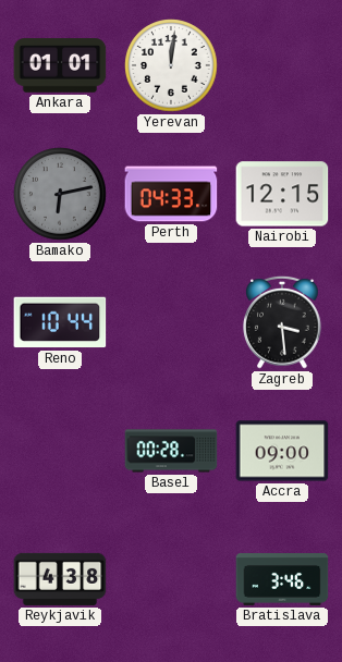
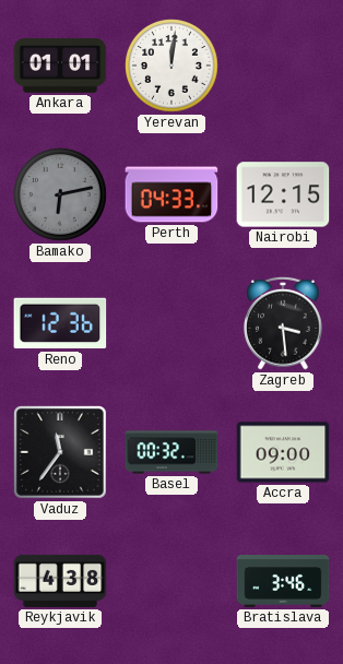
Reno: 10:44 -> 12:36
Vaduz: none -> 11:36
Basel: 00:28 -> 00:32
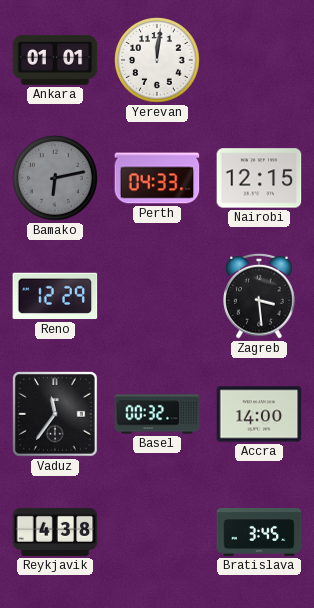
Reno: 12:36 -> 12:29
Accra: 09:00 -> 14:00
Bratislava: 3:46 -> 3:45
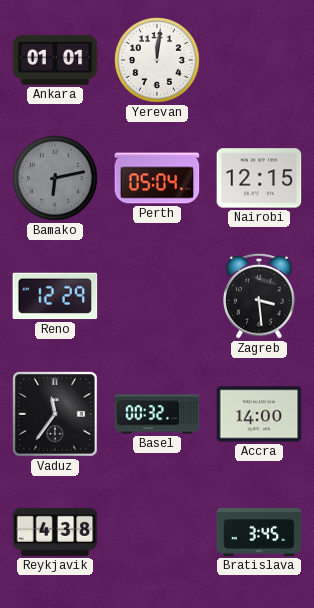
Perth: 04:33 -> 05:04
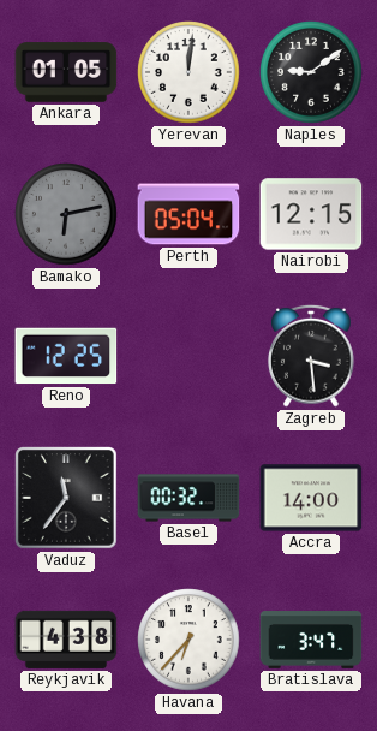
Ankara: 01:01 -> 01:05
Naples: none -> 9:09
Reno: 12:29 -> 12:25
Havana: none -> 6:37
Bratislava: 3:45 -> 3:47
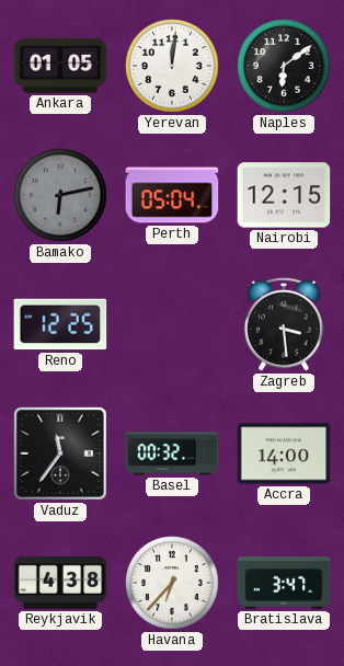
Naples: 9:09 -> 6:09
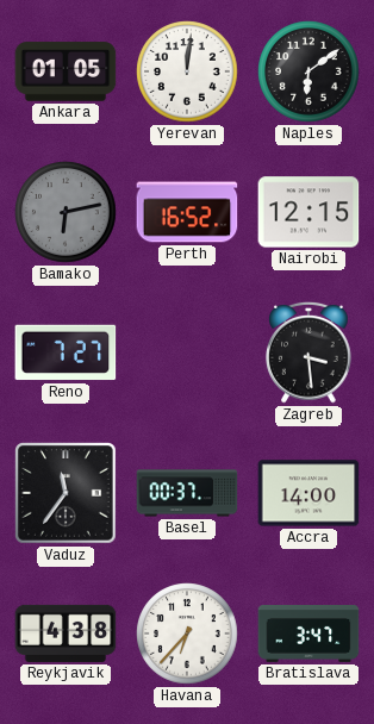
Perth: 05:04 -> 16:52
Reno: 12:25 -> 7:27
Basel: 00:32 -> 00:37
